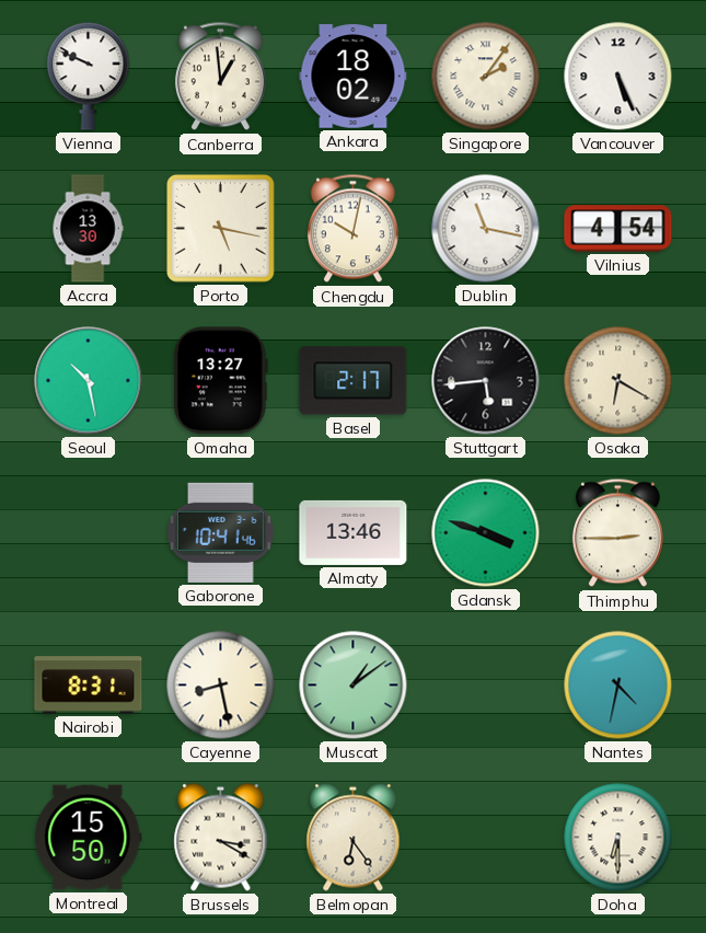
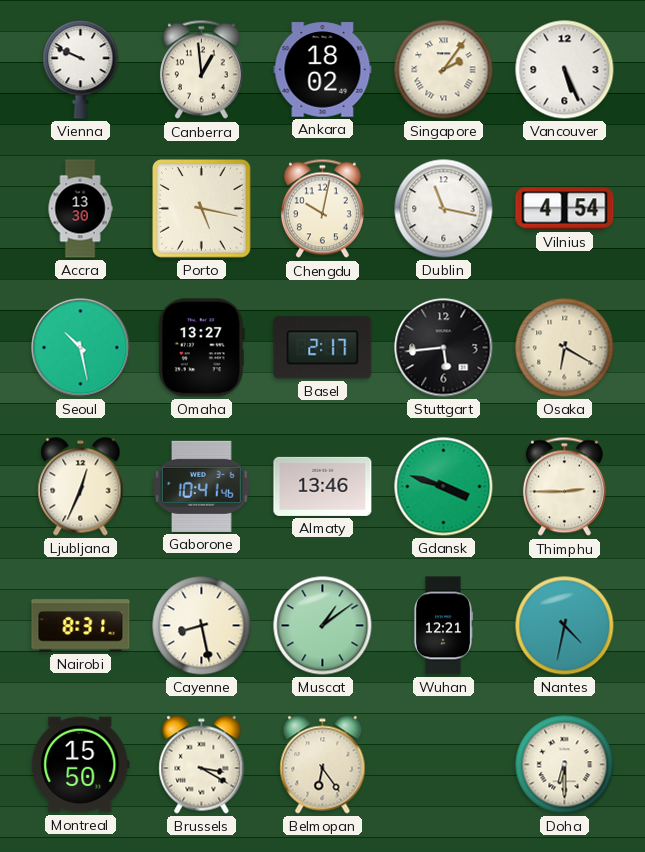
Ljubljana: none -> 12:34
Wuhan: none -> 12:21
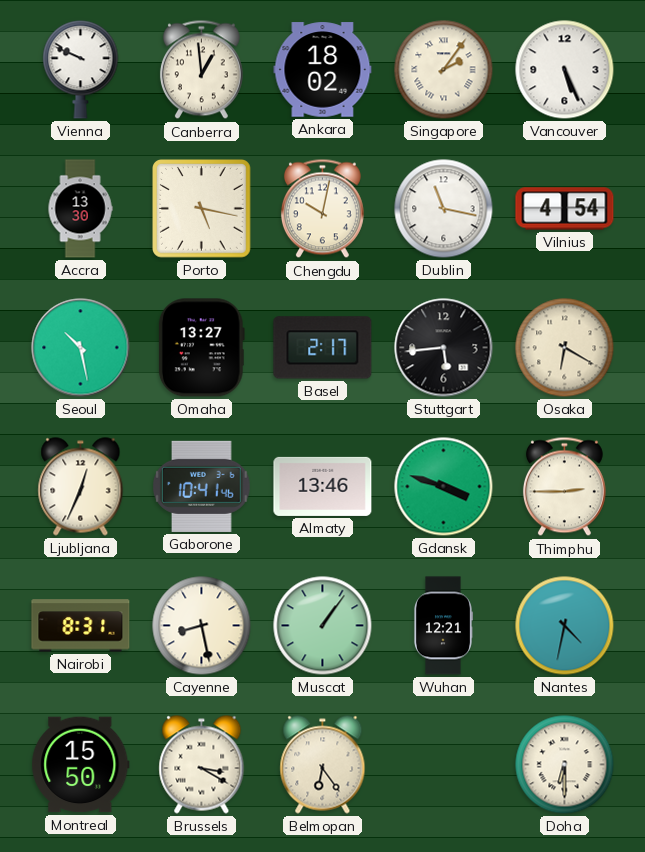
Muscat: 1:09 -> 1:06
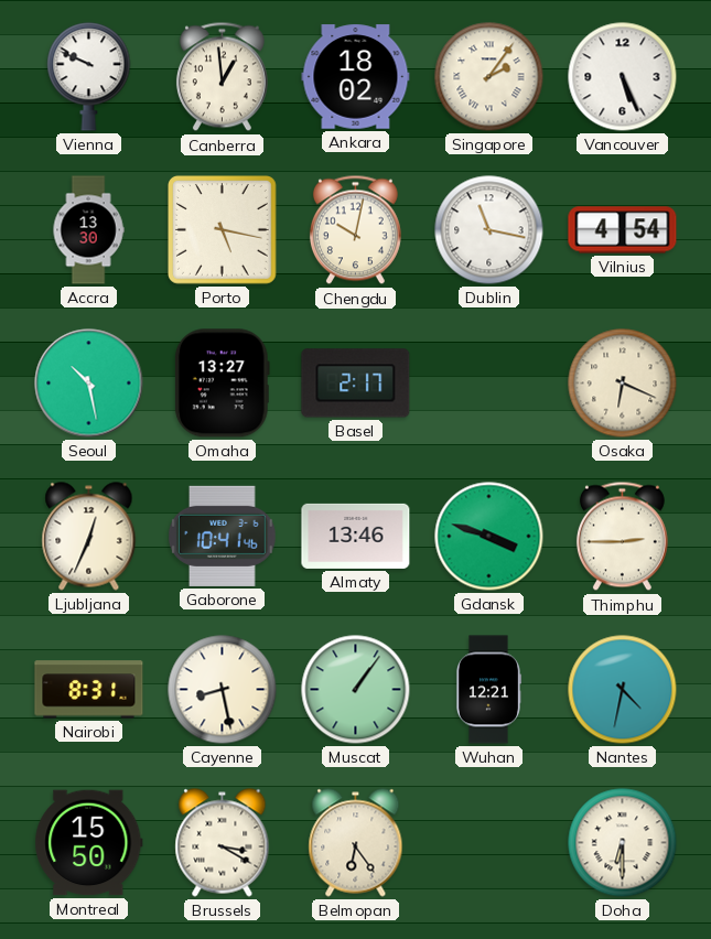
Stuttgart: 5:44 -> none
Osaka: 6:20 -> 6:19
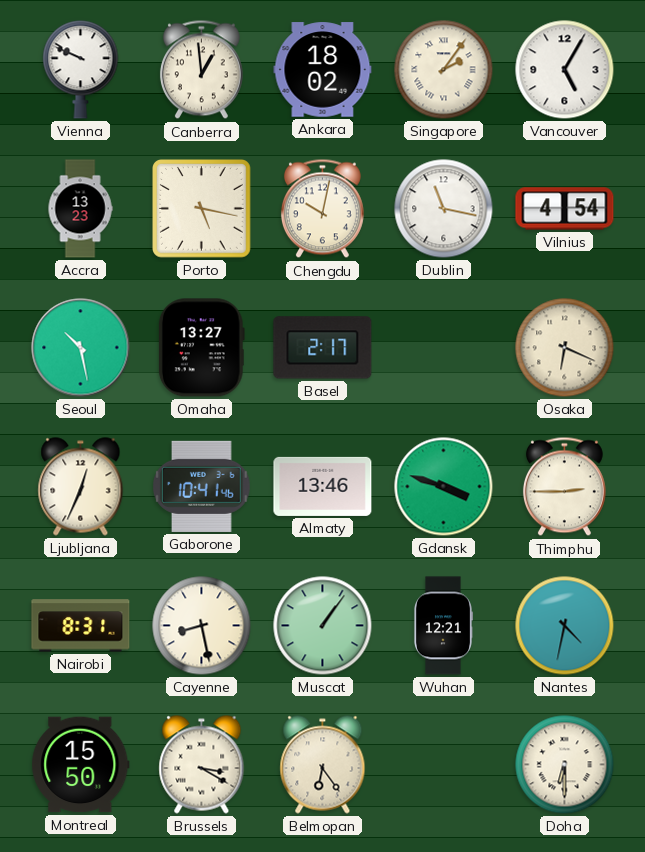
Vancouver: 5:26 -> 5:05
Accra: 13:30 -> 13:23
